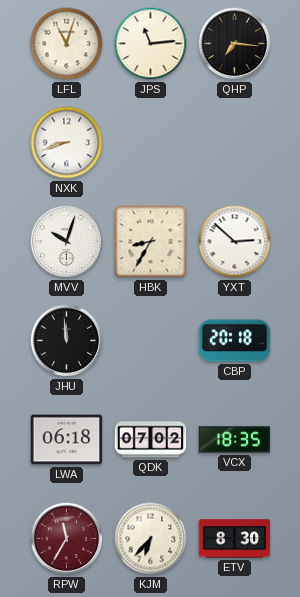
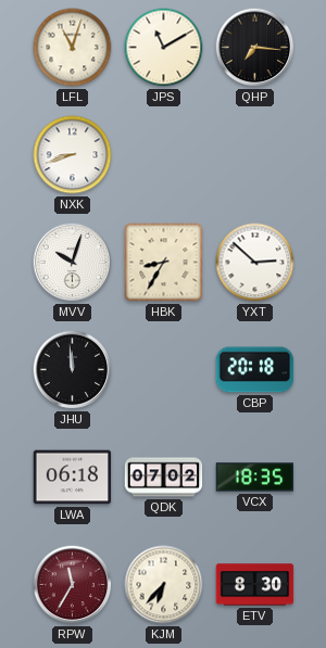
JPS: 11:14 -> 11:10
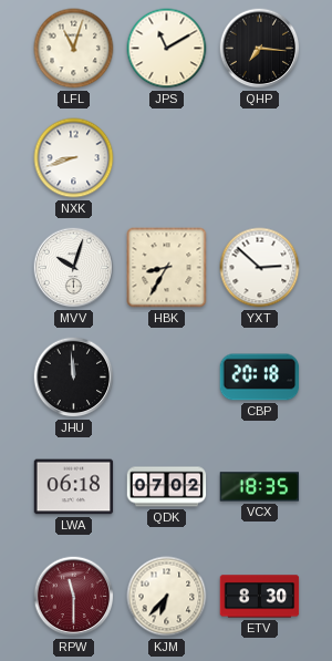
RPW: 11:35 -> 11:30
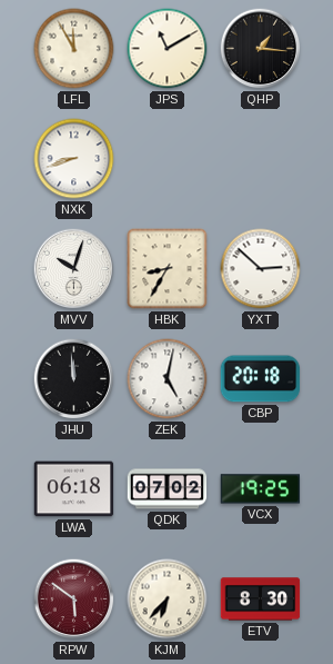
LFL: 11:03 -> 11:55
QHP: 7:16 -> 1:16
ZEK: none -> 5:02
VCX: 18:35 -> 19:25
RPW: 11:30 -> 5:51
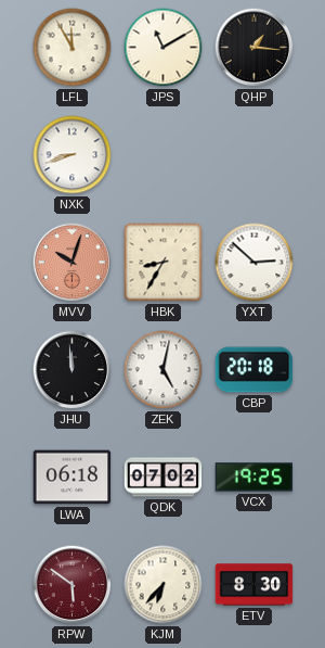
MVV dial: white -> salmon
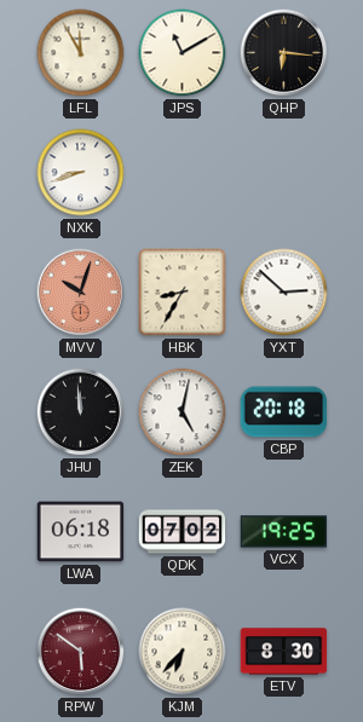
QHP: 1:16 -> 6:16
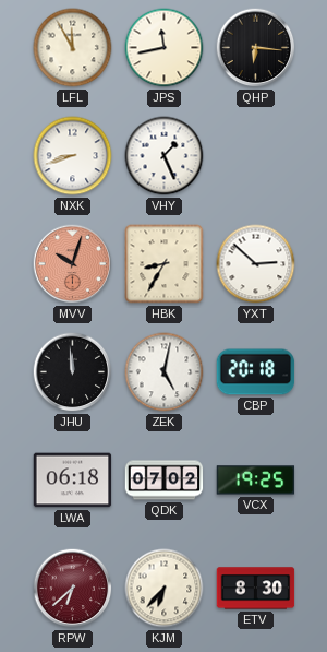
JPS: 11:10 -> 11:43
VHY: none -> 1:26
RPW: 5:51 -> 6:38
